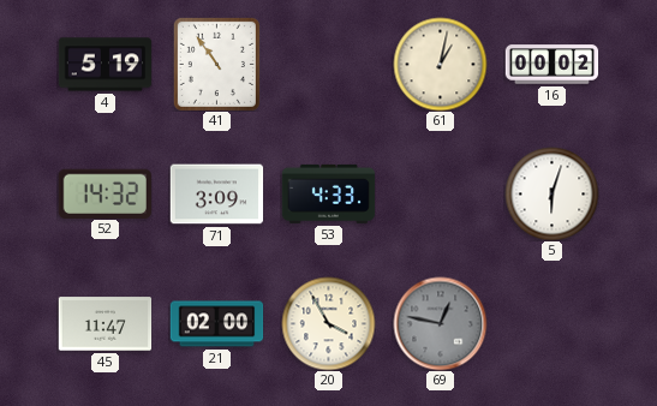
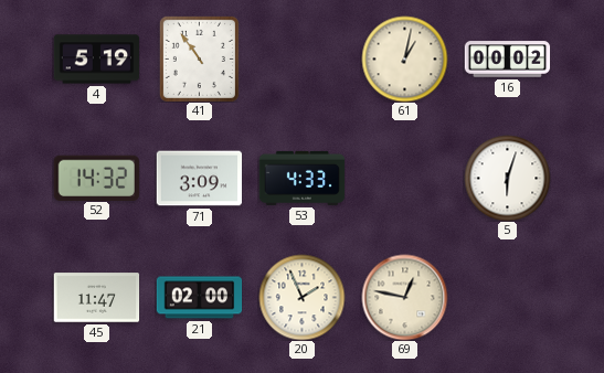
20: 3:55 -> 1:56
69 dial: grey -> cream
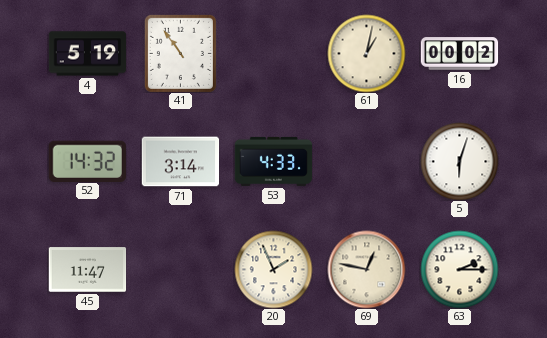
71: 3:09 -> 3:14
21: 02:00 -> none
63: none -> 2:15
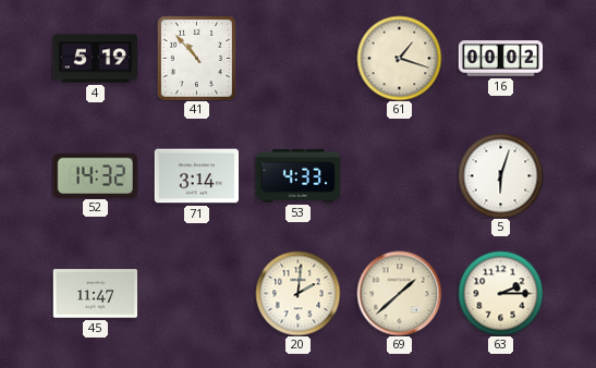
41: 10:54 -> 10:53
61: 1:02 -> 1:18
20: 1:56 -> 2:01
69: 12:47 -> 1:38
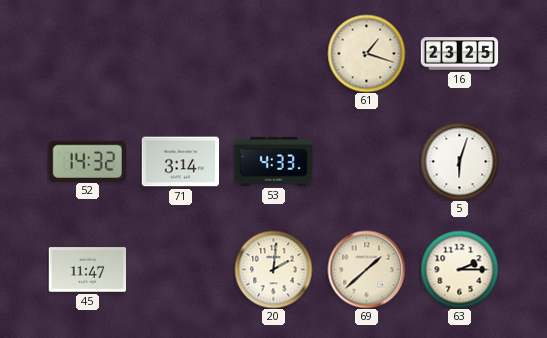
4: 5:19 -> none
41: 10:53 -> none
16: 00:02 -> 23:25
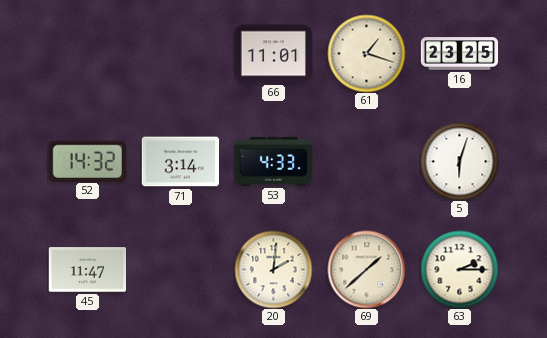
66: none -> 11:01
